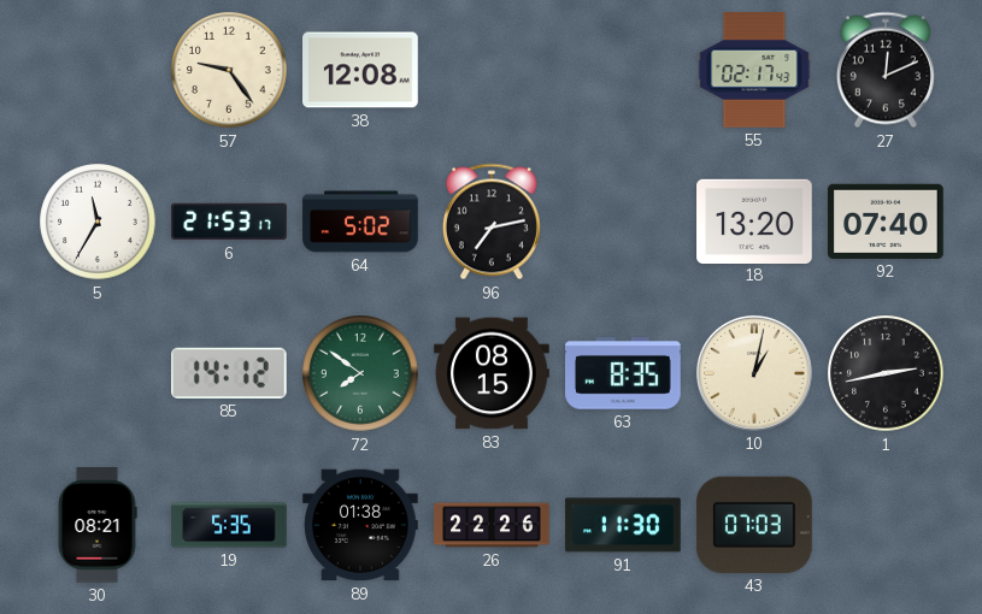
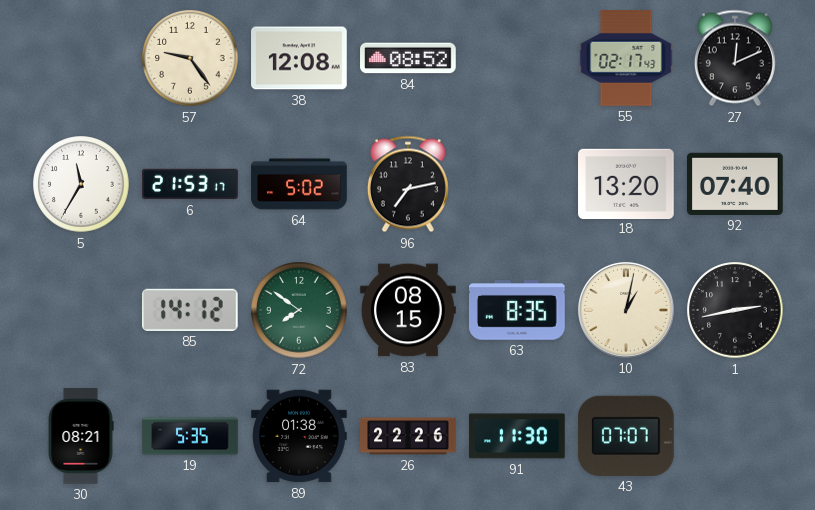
84: none -> 08:52
43: 07:03 -> 07:07
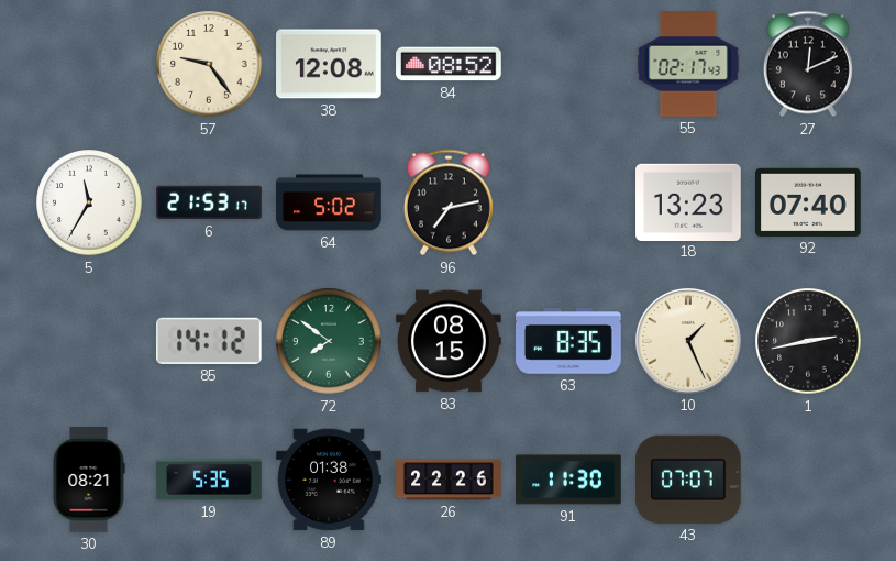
18: 13:20 -> 13:23
10: 1:02 -> 1:26
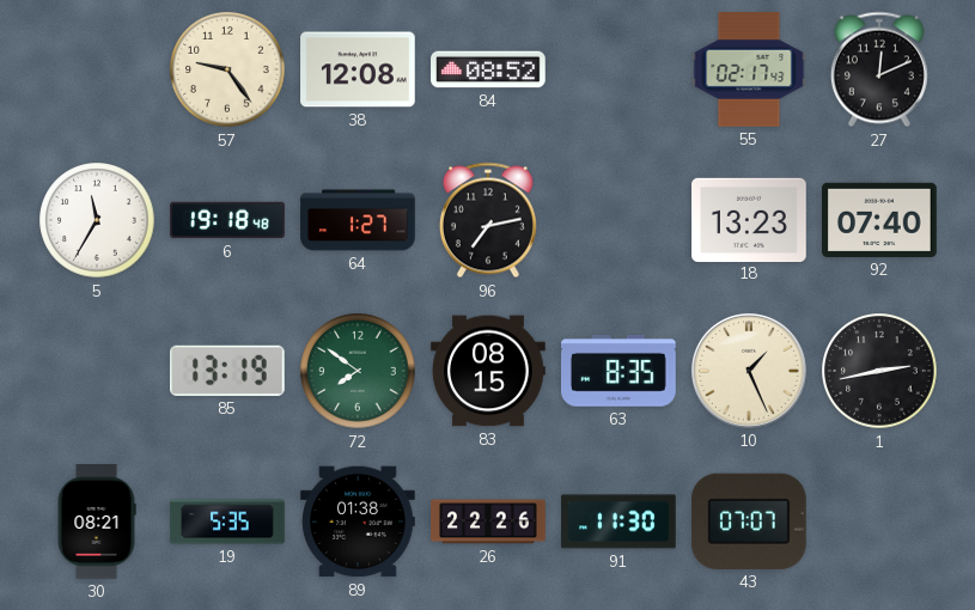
6: 21:53 -> 19:18
64: 5:02 -> 1:27
85: 14:12 -> 13:19
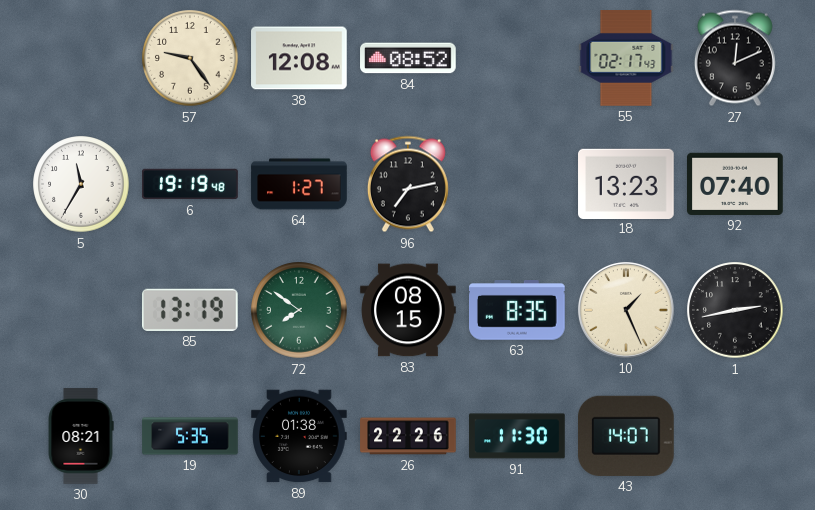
6: 19:18 -> 19:19
43: 07:07 -> 14:07
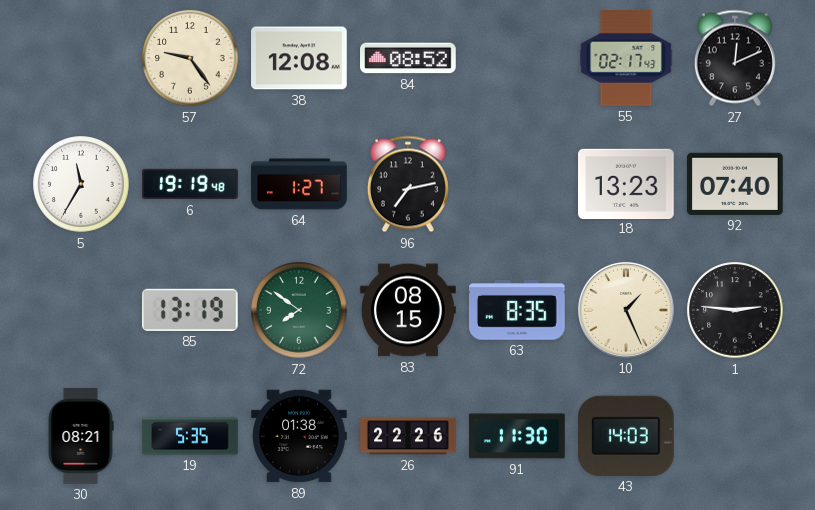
1: 2:43 -> 2:46
43: 14:07 -> 14:03
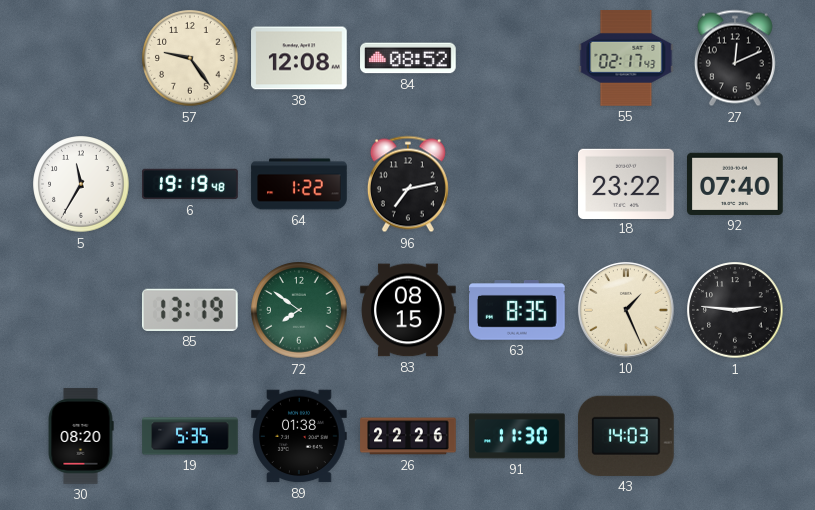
64: 1:27 -> 1:22
18: 13:23 -> 23:22
30: 08:21 -> 08:20
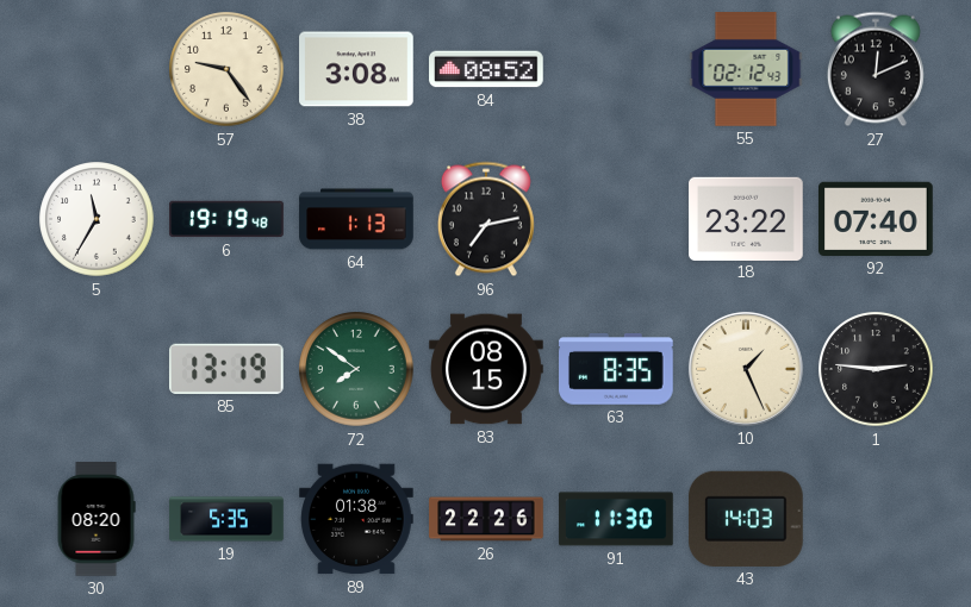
38: 12:08 -> 3:08
55: 02:17 -> 02:12
64: 1:22 -> 1:13
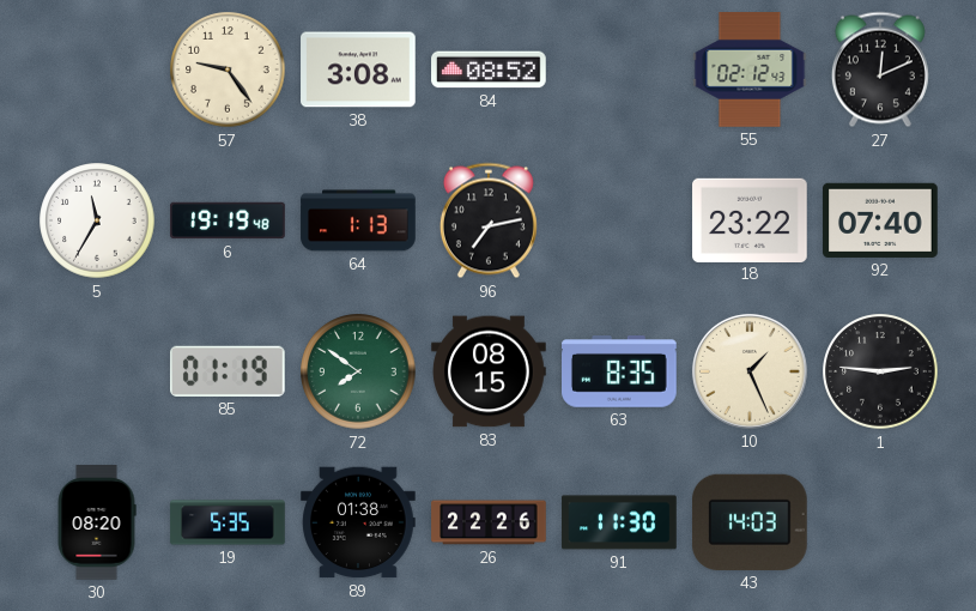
85: 13:19 -> 01:19
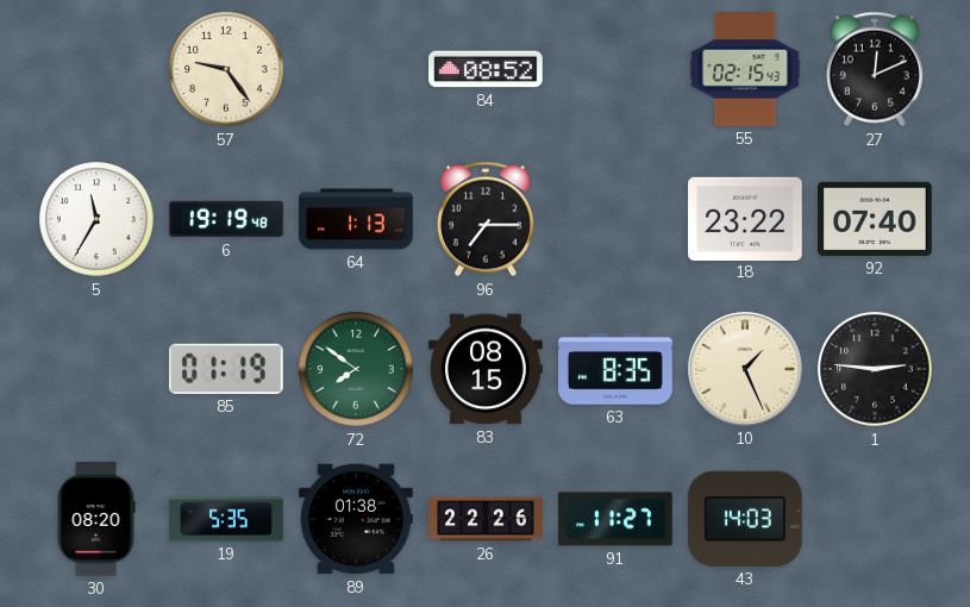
38: 3:08 -> none
55: 02:12 -> 02:15
96: 7:13 -> 7:15
91: 11:30 -> 11:27
